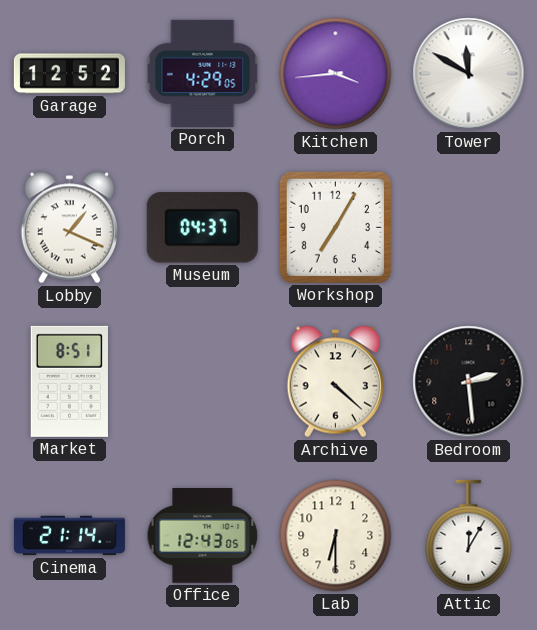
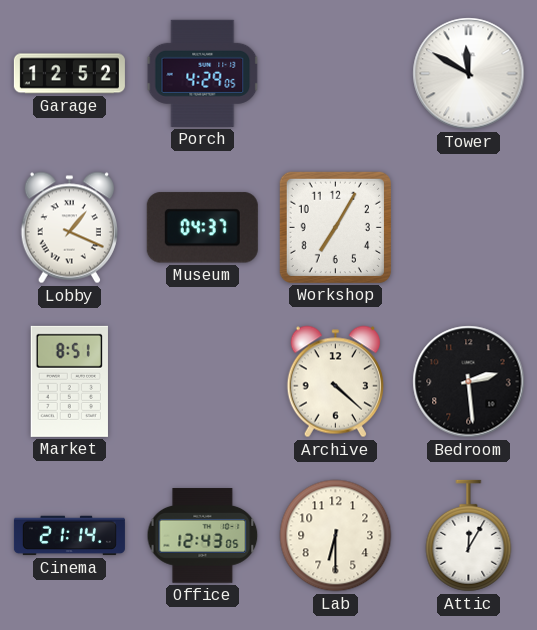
Kitchen: 3:44 -> none
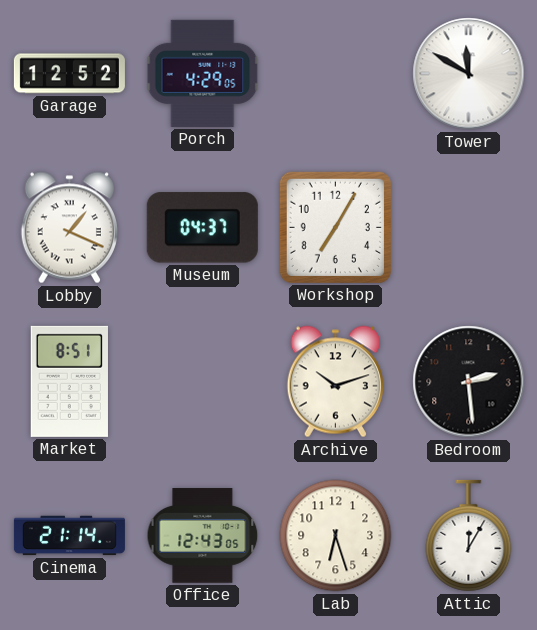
Archive: 4:22 -> 10:12
Lab: 6:30 -> 6:27
